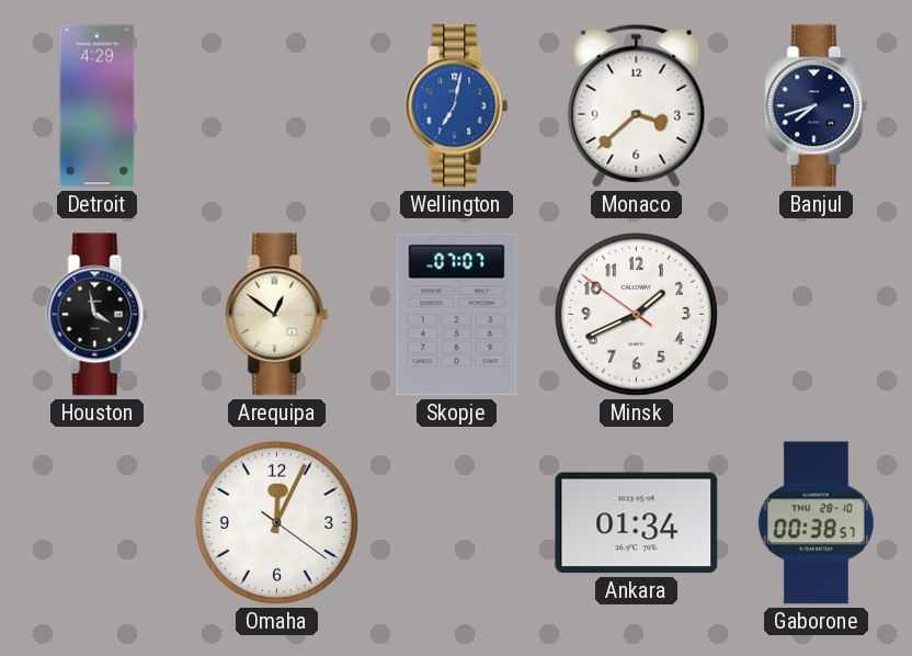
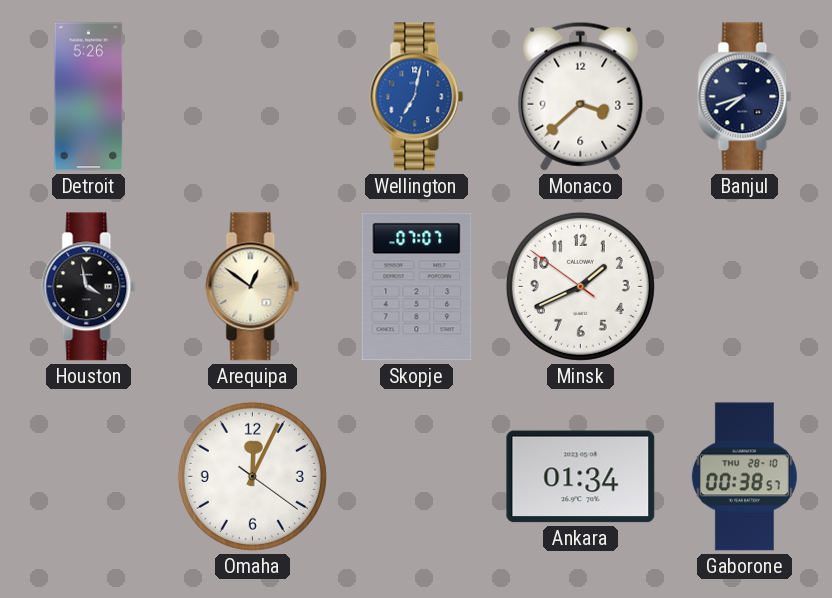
Detroit: 4:29 -> 5:26
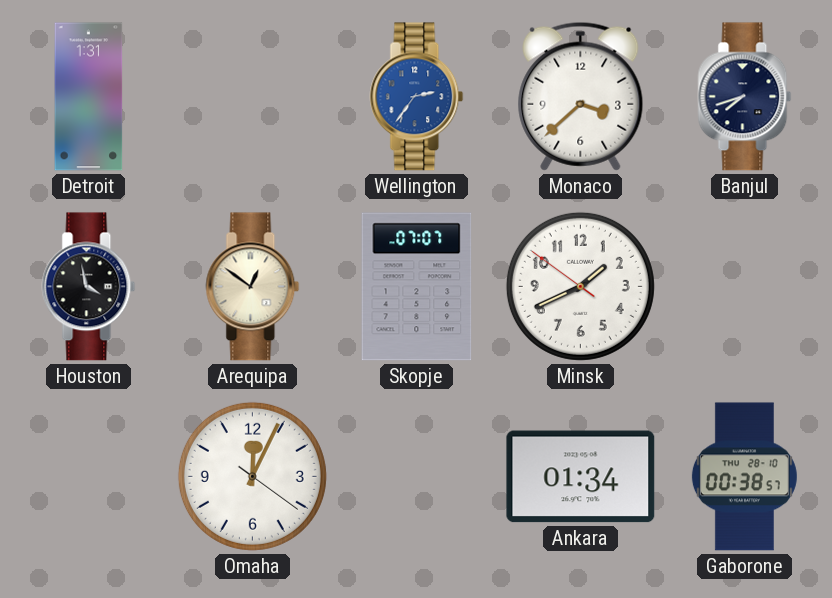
Detroit: 5:26 -> 1:31
Wellington: 7:02 -> 2:36
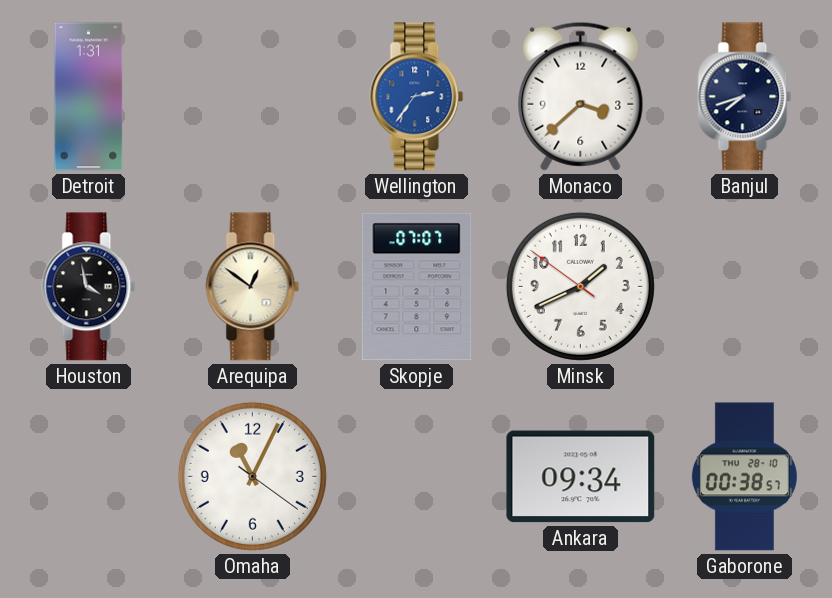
Omaha: 12:04 -> 11:04
Ankara: 01:34 -> 09:34
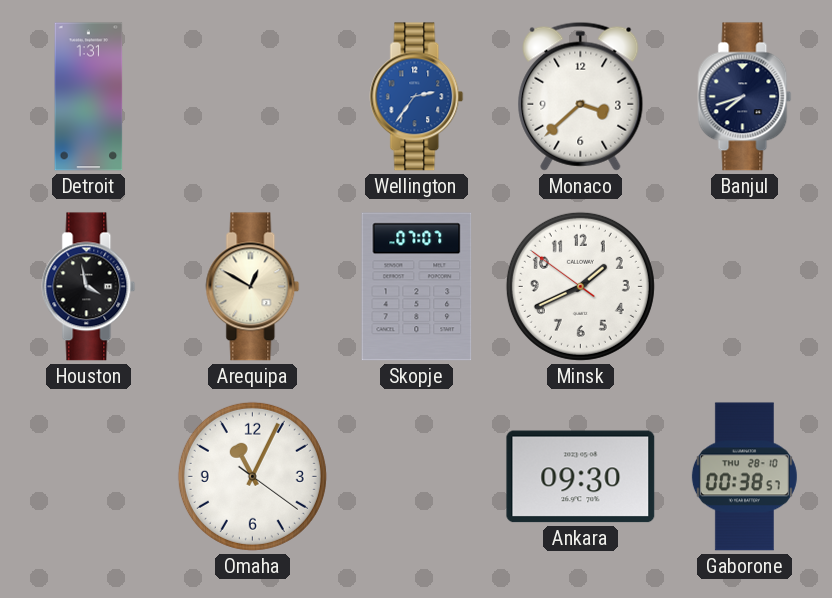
Arequipa: 12:51 -> 12:50
Ankara: 09:34 -> 09:30
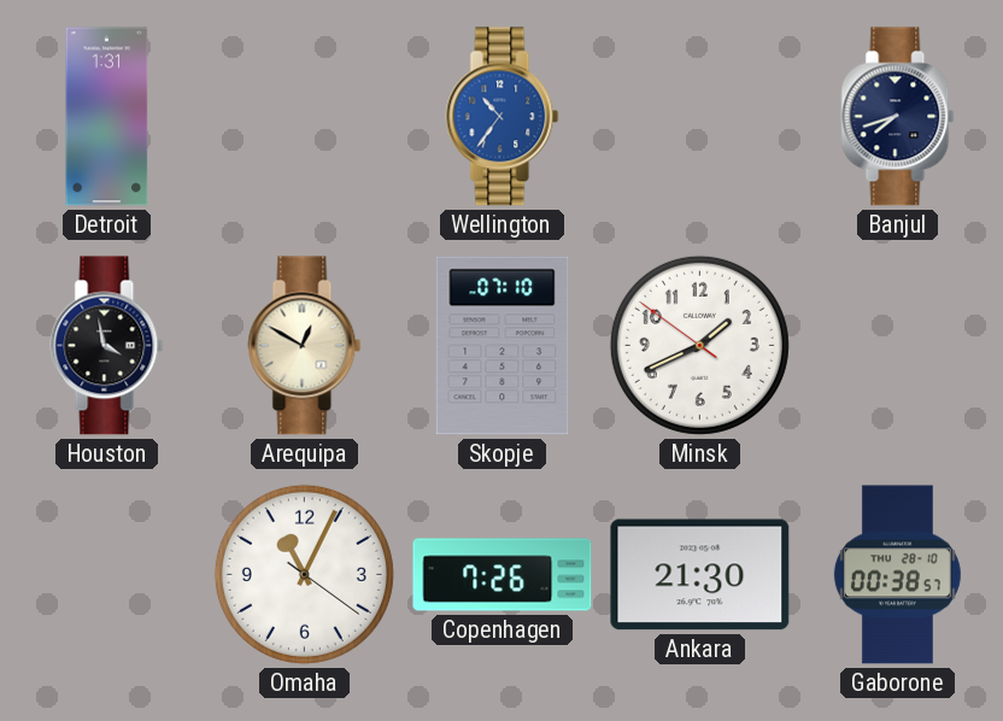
Wellington: 2:36 -> 10:36
Monaco: 3:38 -> none
Skopje: 07:07 -> 07:10
Copenhagen: none -> 7:26
Ankara: 09:30 -> 21:30
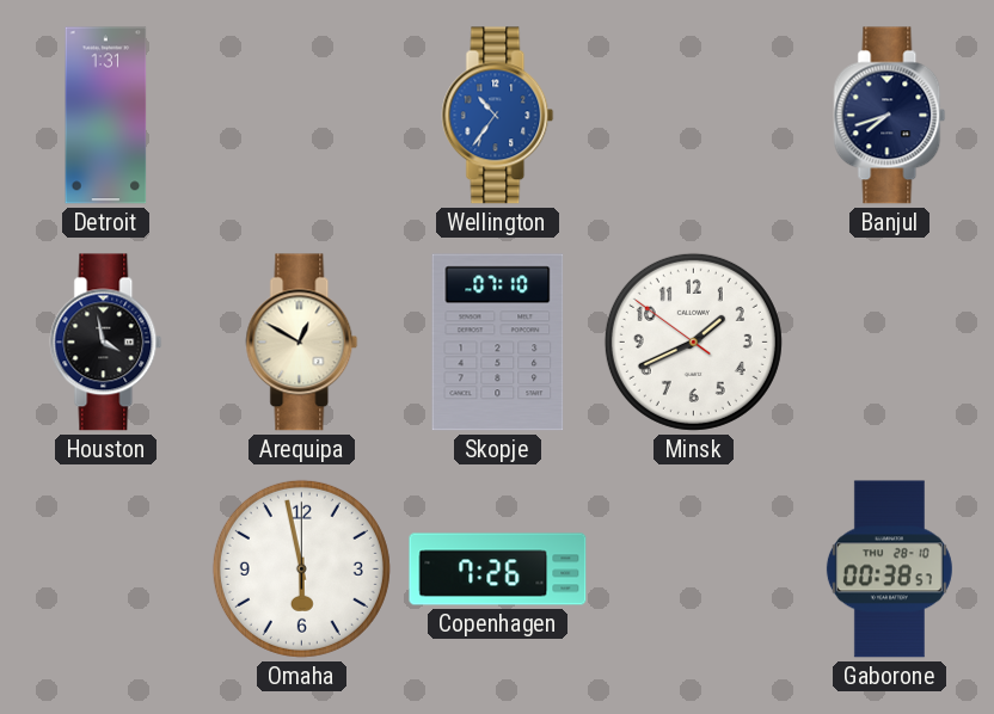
Omaha: 11:04 -> 5:58
Ankara: 21:30 -> none
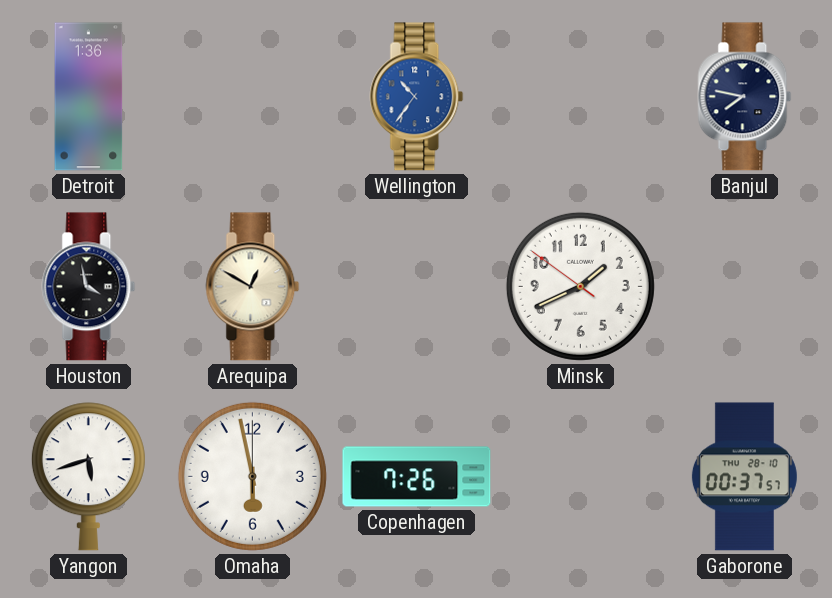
Detroit: 1:31 -> 1:36
Banjul: 7:42 -> 7:47
Skopje: 07:10 -> none
Yangon: none -> 5:42
Gaborone: 00:38 -> 00:37
